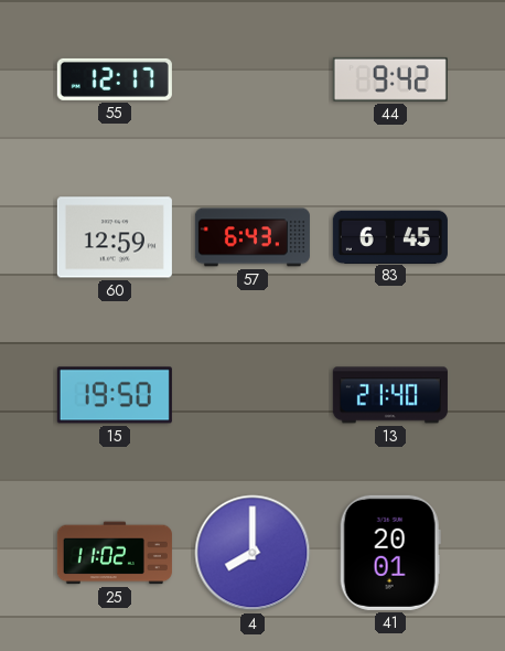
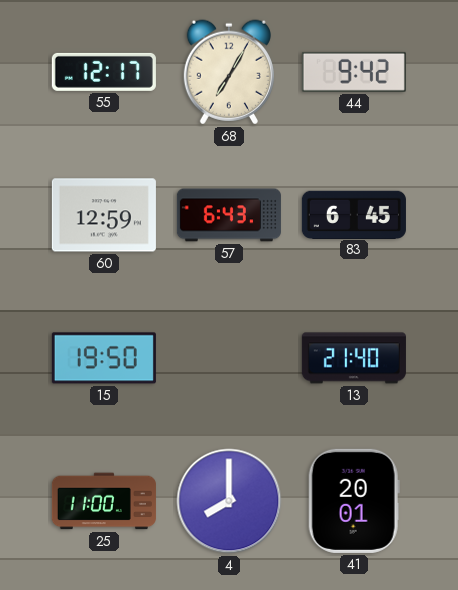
68: none -> 7:05
25: 11:02 -> 11:00
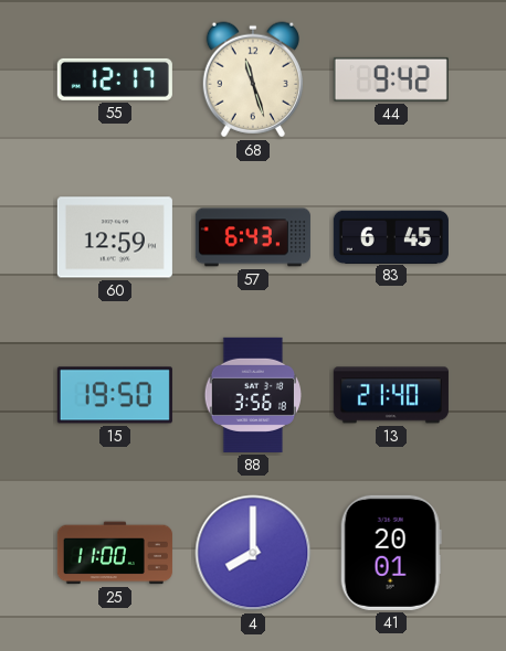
68: 7:05 -> 11:27
88: none -> 3:56
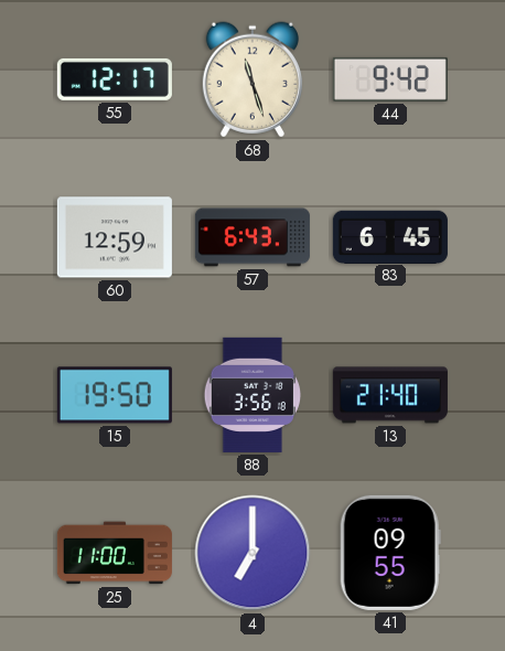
4: 8:00 -> 7:00
41: 20:01 -> 09:55
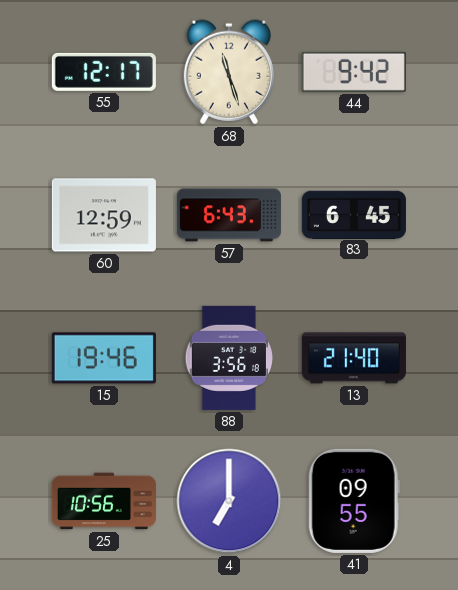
15: 19:50 -> 19:46
25: 11:00 -> 10:56
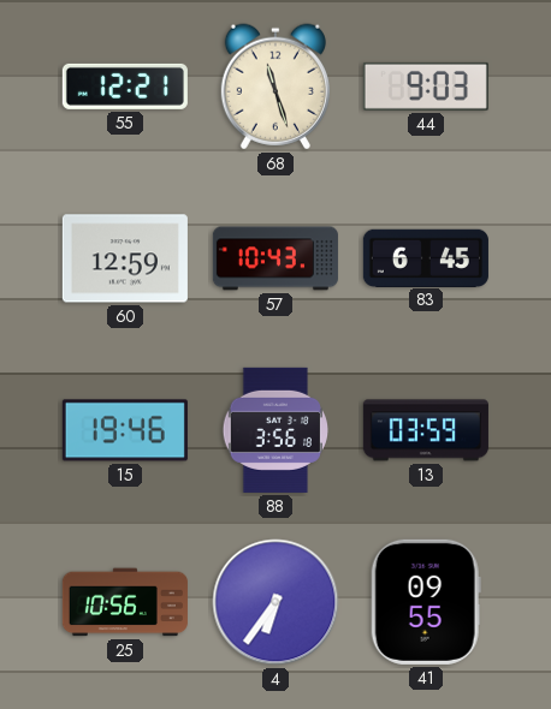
55: 12:17 -> 12:21
44: 9:42 -> 9:03
57: 6:43 -> 10:43
13: 21:40 -> 03:59
4: 7:00 -> 6:36
